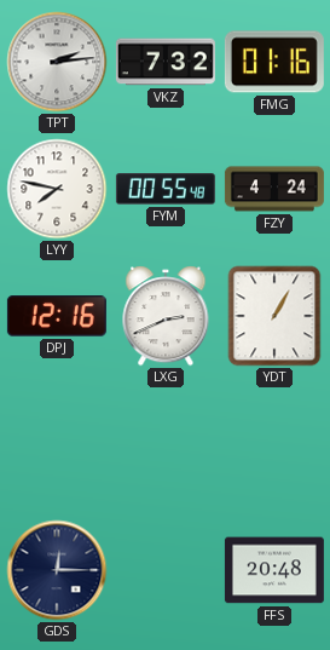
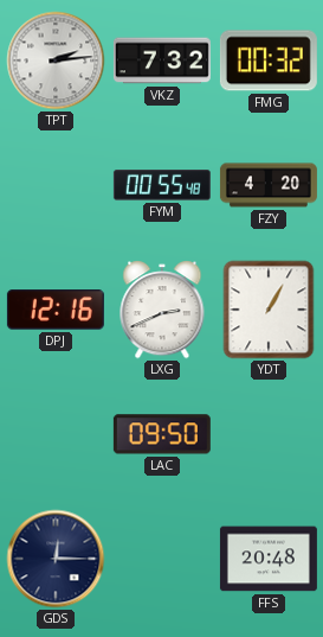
FMG: 01:16 -> 00:32
LYY: 7:47 -> none
FZY: 4:24 -> 4:20
LAC: none -> 09:50
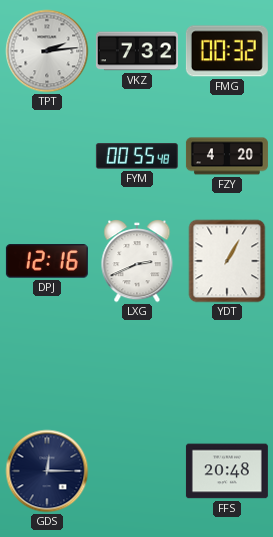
LAC: 09:50 -> none
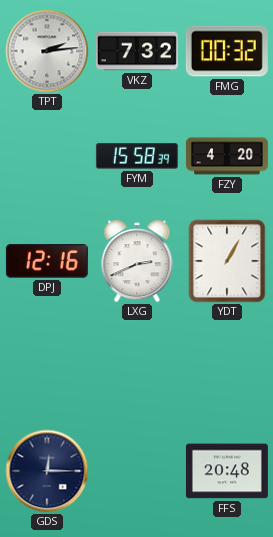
FYM: 00:55 -> 15:58
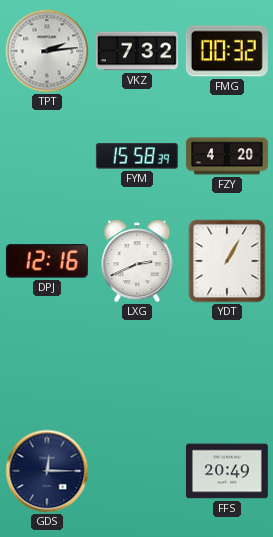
FFS: 20:48 -> 20:49
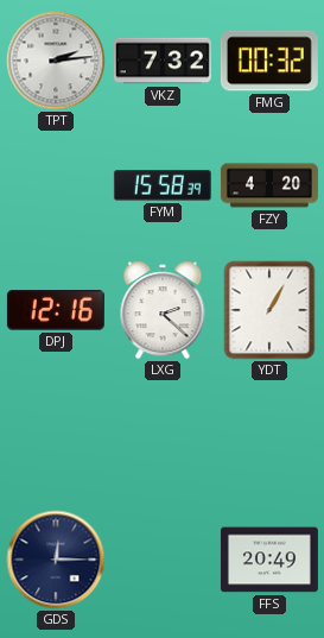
LXG: 2:41 -> 2:22
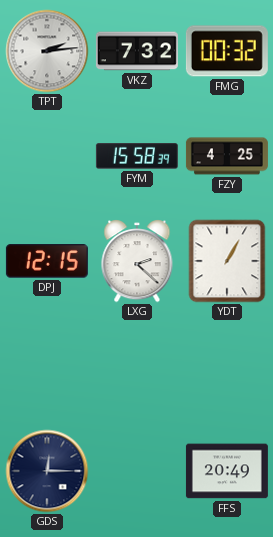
FZY: 4:20 -> 4:25
DPJ: 12:16 -> 12:15
